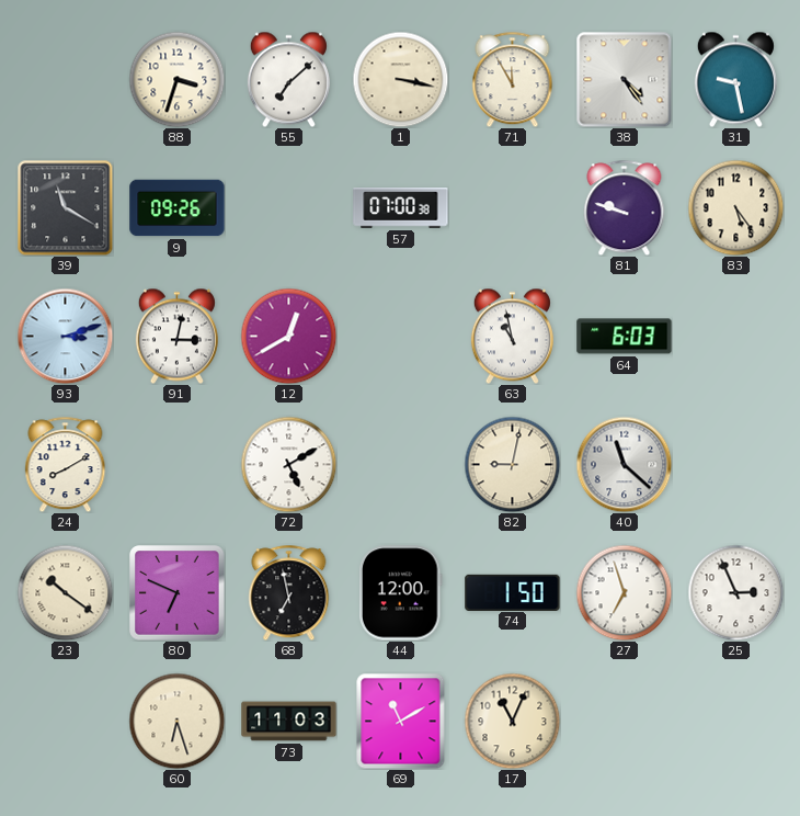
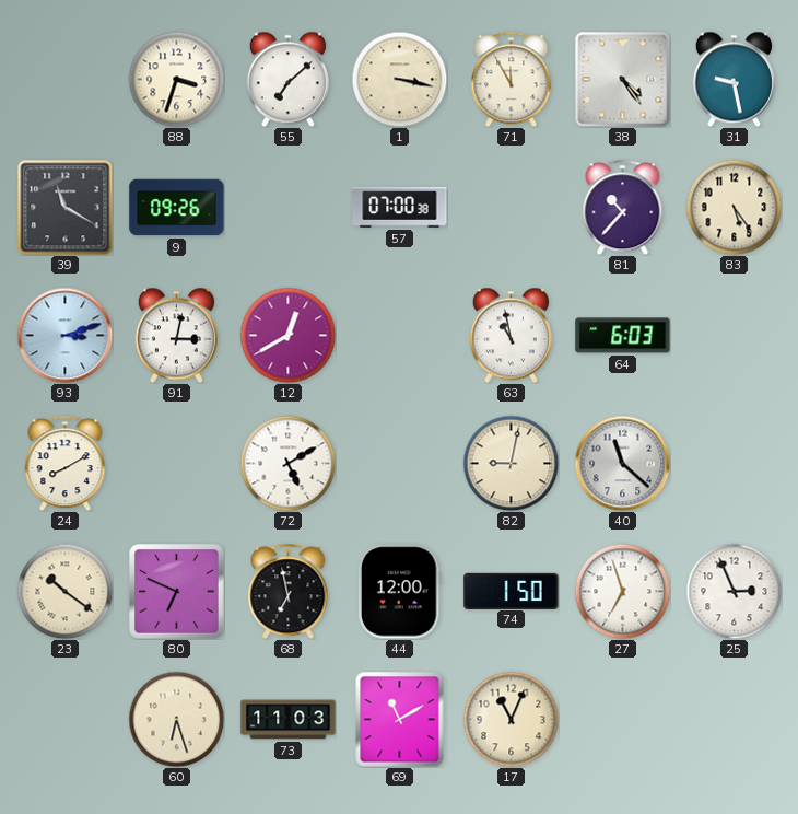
81: 9:48 -> 10:37
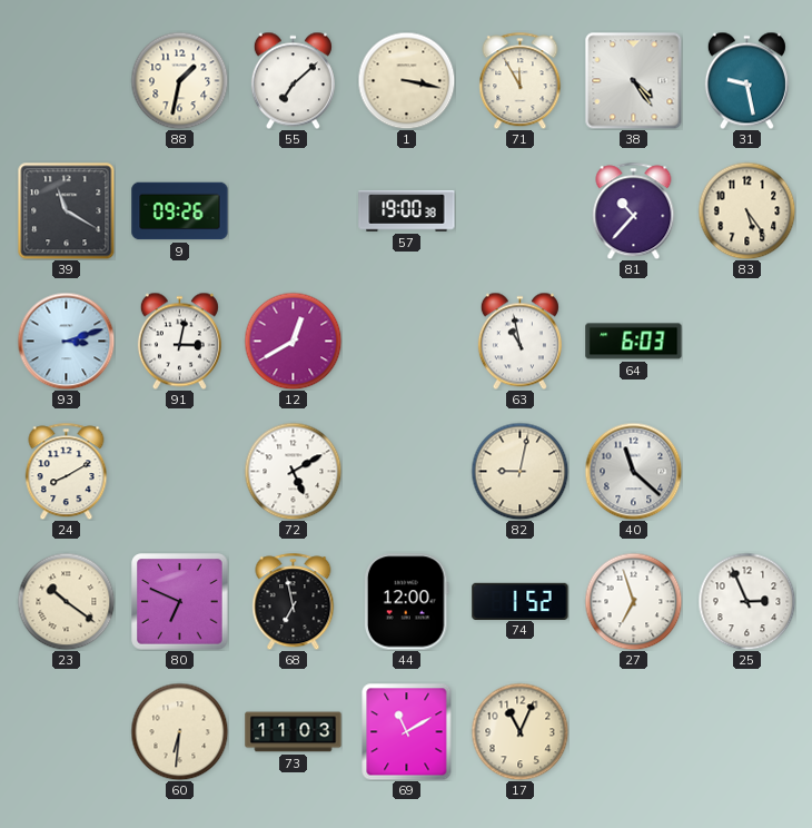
88: 3:33 -> 1:32
57: 07:00 -> 19:00
74: 1:50 -> 1:52
60: 6:27 -> 6:31
